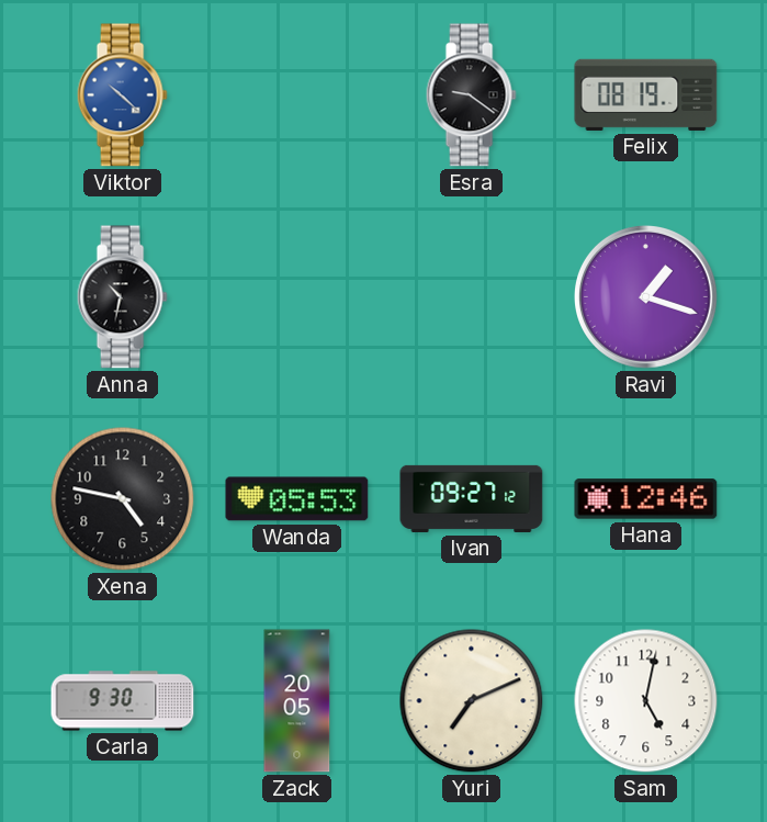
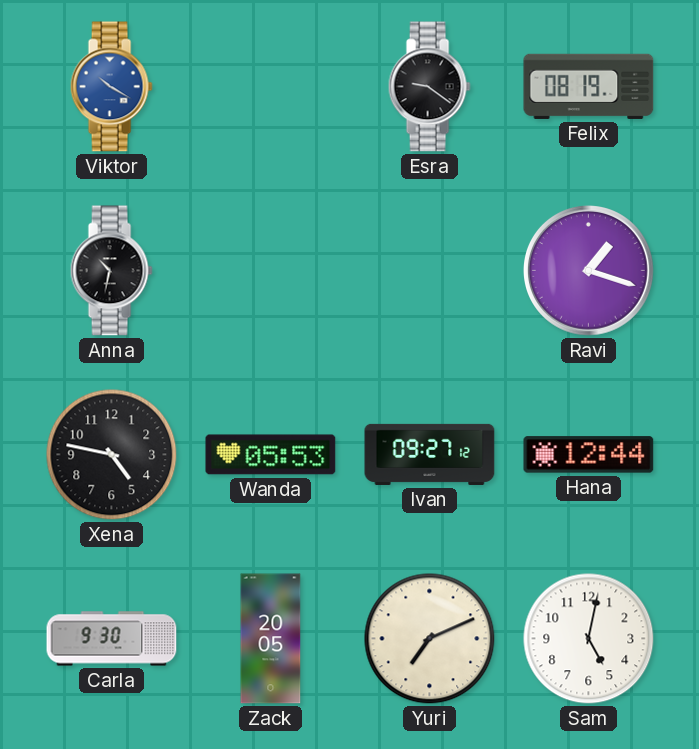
Viktor: 10:22 -> 10:20
Hana: 12:46 -> 12:44
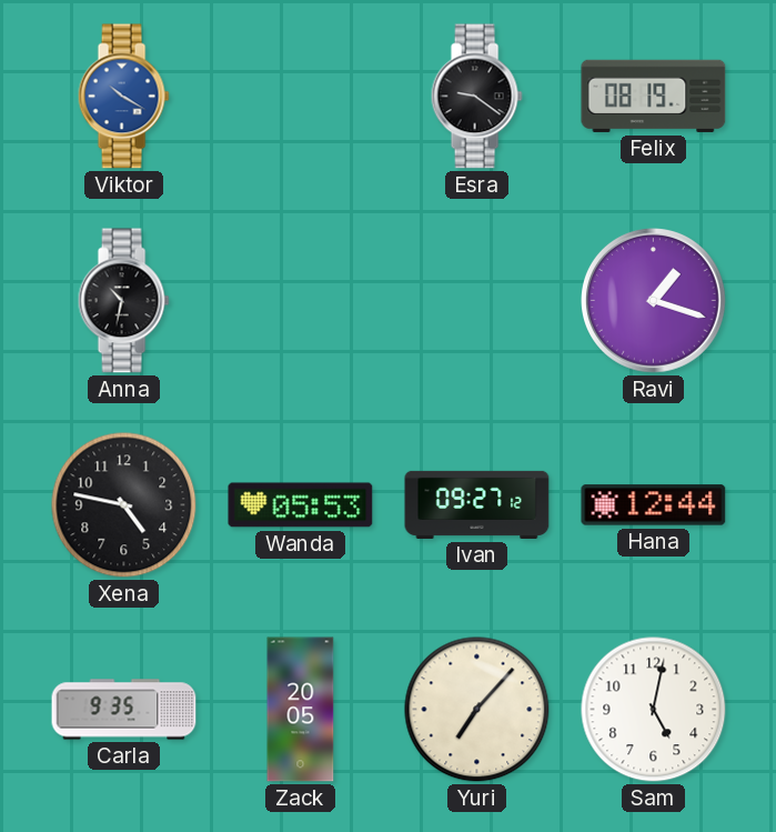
Carla: 9:30 -> 9:35
Yuri: 7:11 -> 7:07
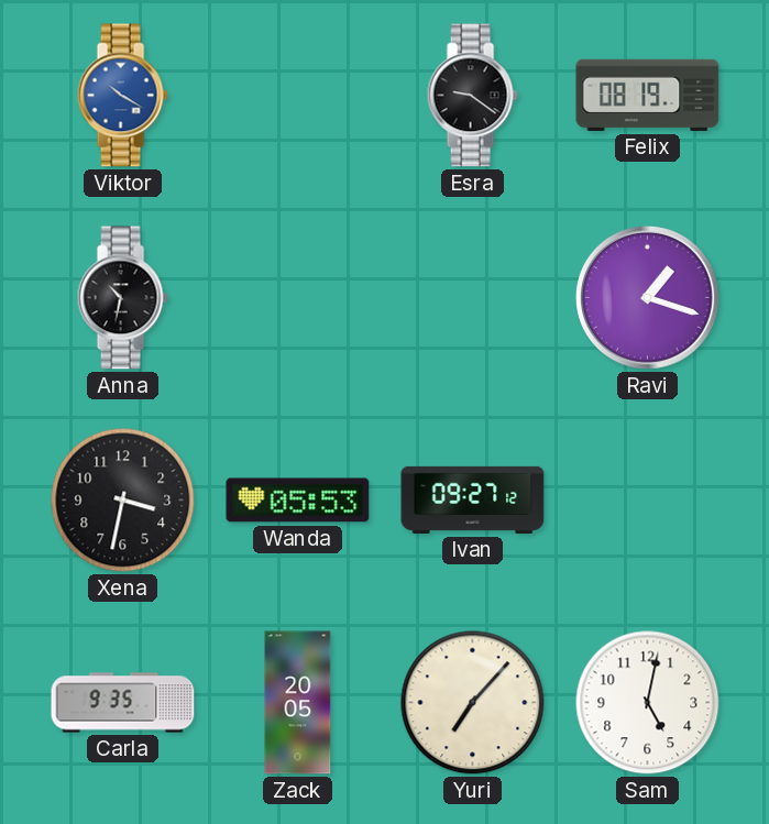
Xena: 4:47 -> 3:32
Hana: 12:44 -> none
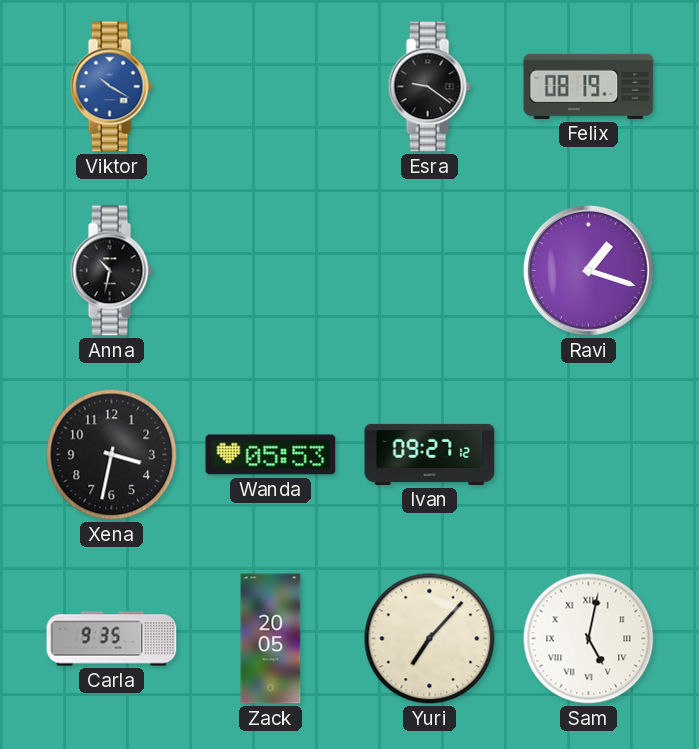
Sam numerals: Arabic -> Roman
